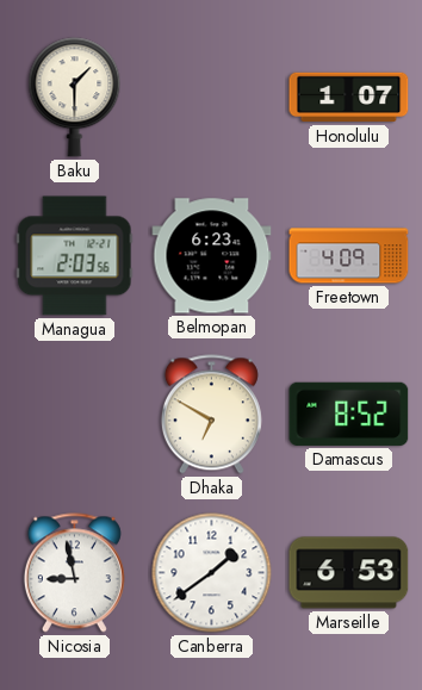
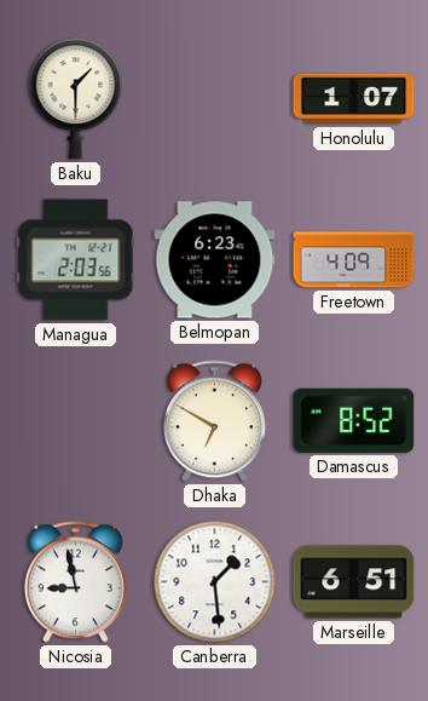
Canberra: 1:39 -> 1:29
Marseille: 6:53 -> 6:51
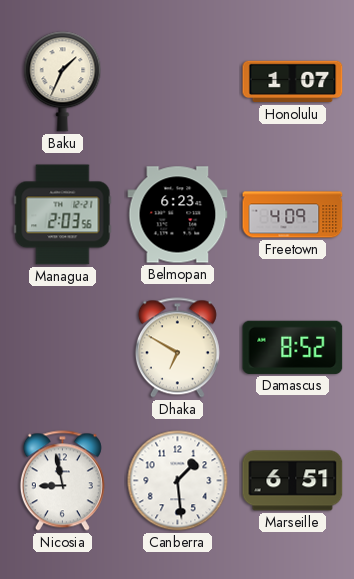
Baku: 1:30 -> 1:34
